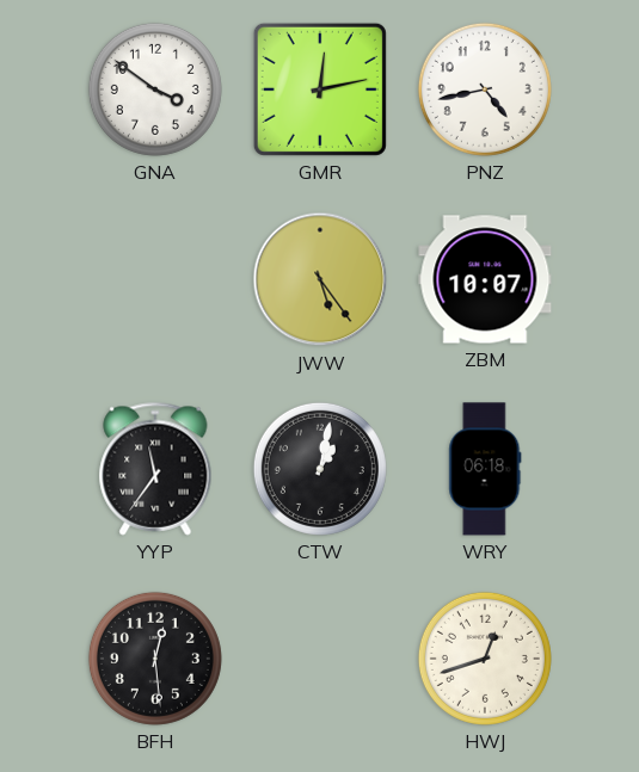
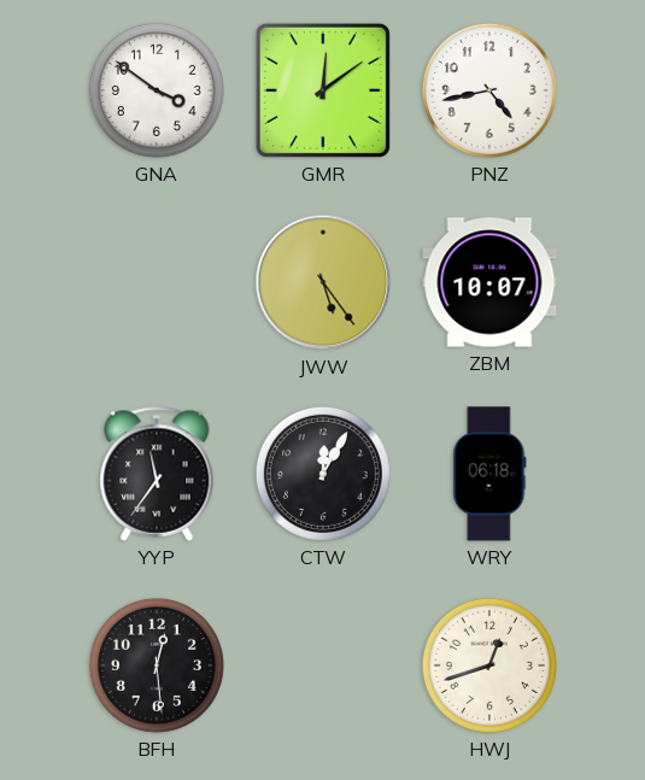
GMR: 12:13 -> 12:09
CTW: 1:02 -> 12:05
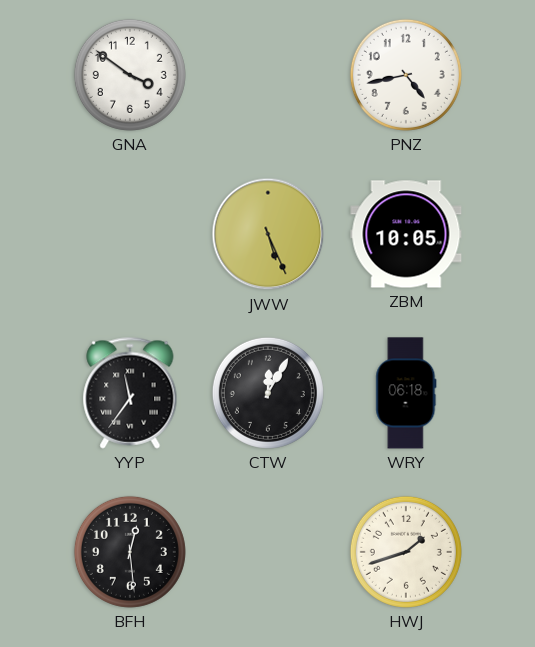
GMR: 12:09 -> none
JWW: 5:24 -> 5:26
ZBM: 10:07 -> 10:05
HWJ: 12:42 -> 1:42
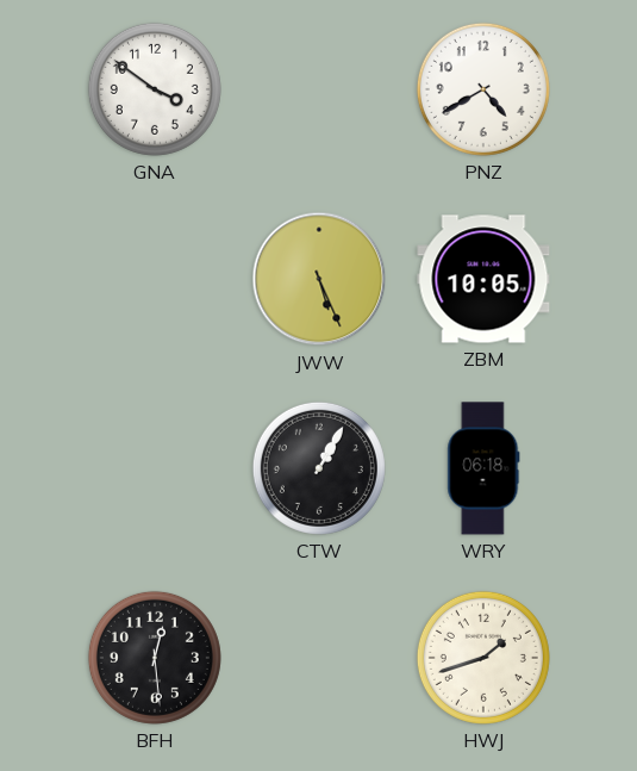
PNZ: 4:43 -> 4:40
YYP: 11:36 -> none
CTW: 12:05 -> 1:05
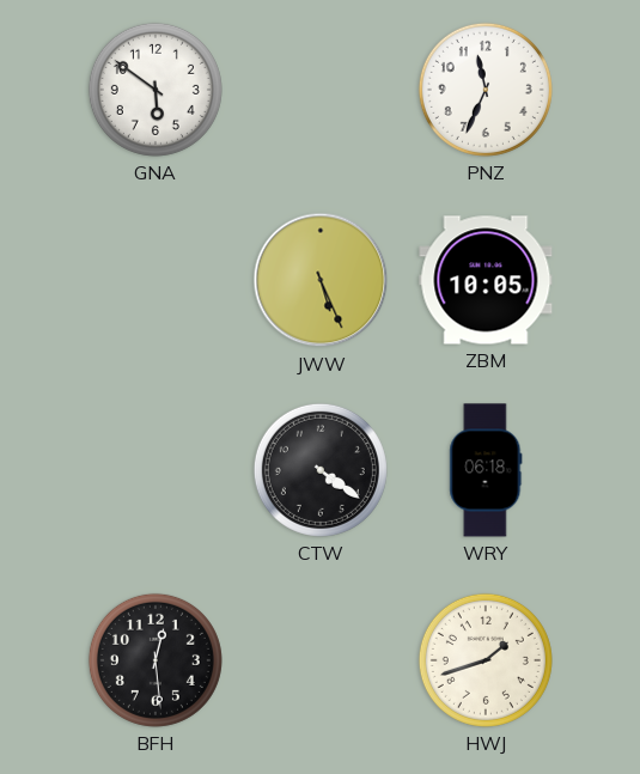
GNA: 3:51 -> 5:51
PNZ: 4:40 -> 11:34
CTW: 1:05 -> 4:21
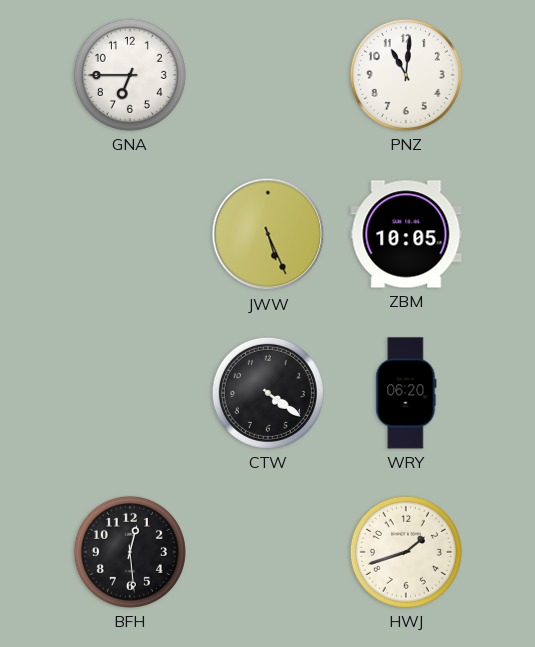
GNA: 5:51 -> 6:45
PNZ: 11:34 -> 11:01
WRY: 06:18 -> 06:20
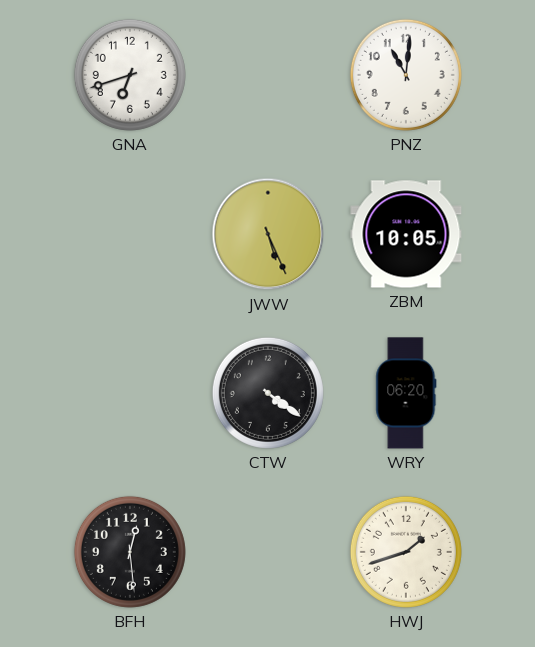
GNA: 6:45 -> 6:42
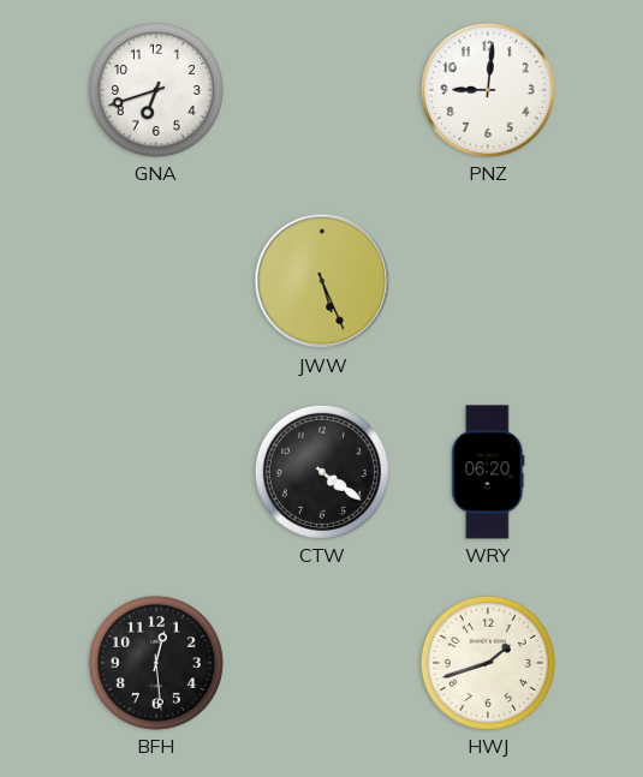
PNZ: 11:01 -> 9:01
ZBM: 10:05 -> none
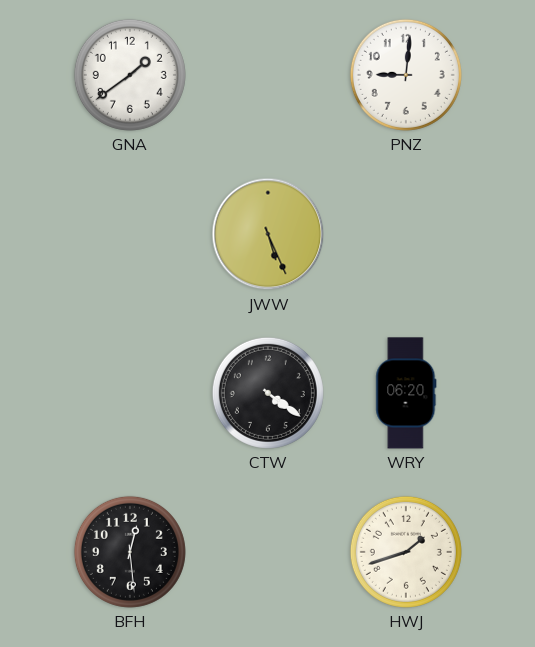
GNA: 6:42 -> 1:39
